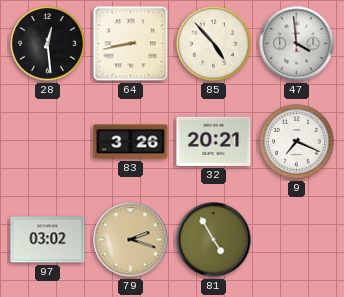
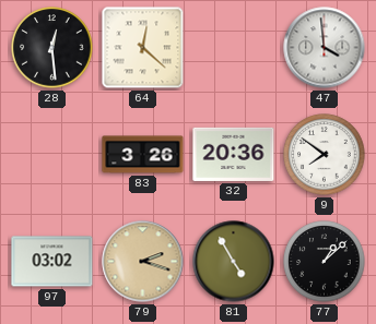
64: 8:43 -> 12:22
85: 4:53 -> none
32: 20:21 -> 20:36
9: 7:19 -> 7:51
77: none -> 1:08
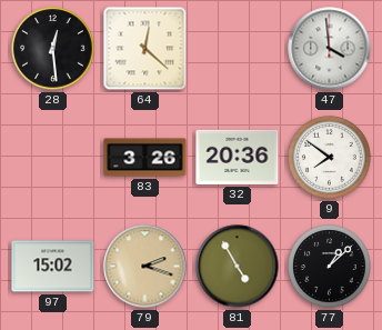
97: 03:02 -> 15:02
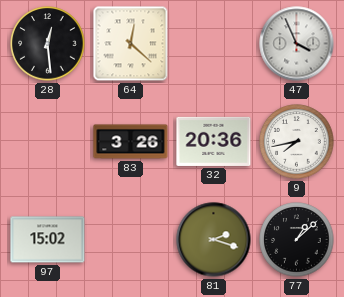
47: 3:59 -> 3:56
9: 7:51 -> 7:43
79: 2:18 -> none
81: 4:55 -> 2:18
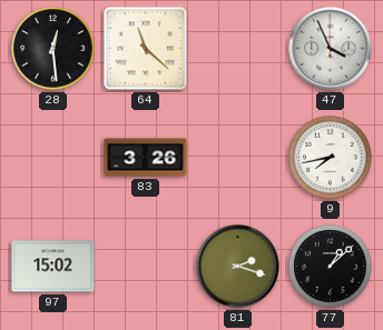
64: 12:22 -> 11:22
32: 20:36 -> none
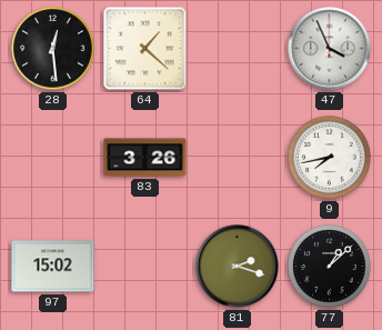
64: 11:22 -> 1:22
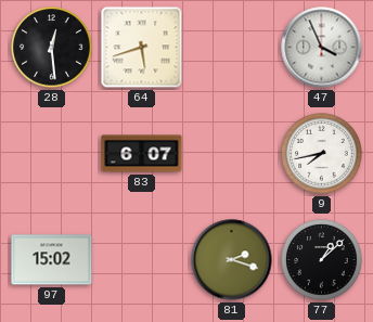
64: 1:22 -> 5:42
83: 3:26 -> 6:07
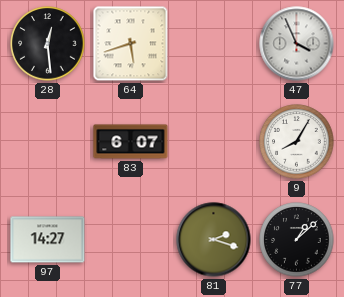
9: 7:43 -> 8:05
97: 15:02 -> 14:27
